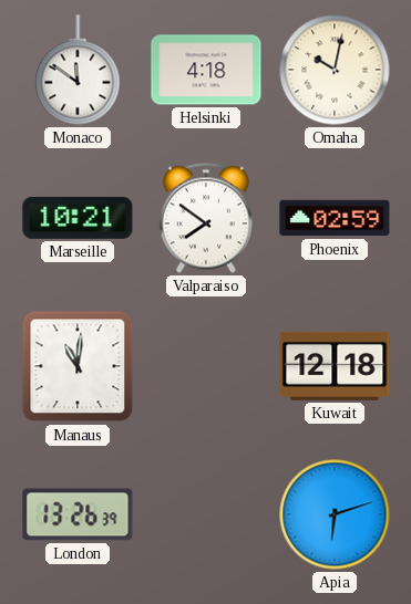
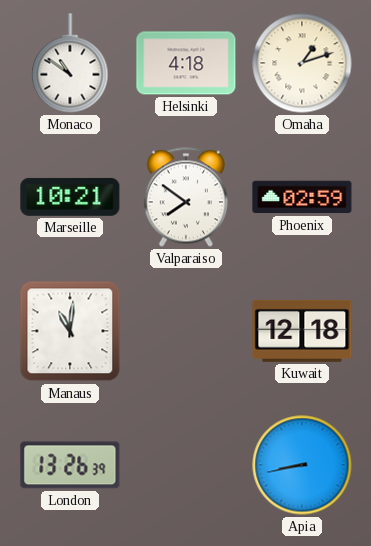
Monaco: 11:51 -> 10:51
Omaha: 10:02 -> 1:12
Apia: 6:12 -> 8:43
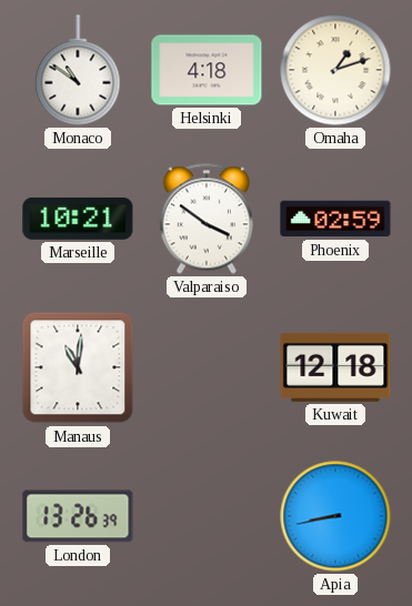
Valparaiso: 7:51 -> 3:51
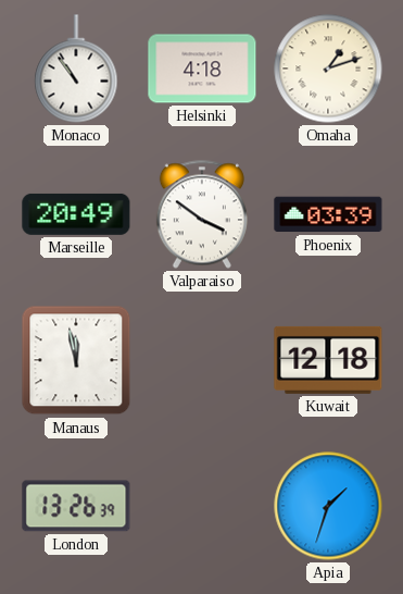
Monaco: 10:51 -> 10:54
Marseille: 10:21 -> 20:49
Phoenix: 02:59 -> 03:39
Manaus: 11:01 -> 11:58
Apia: 8:43 -> 1:33
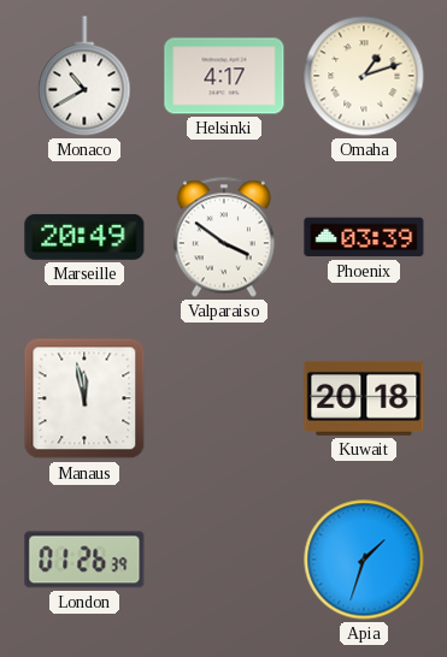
Monaco: 10:54 -> 10:40
Helsinki: 4:18 -> 4:17
Kuwait: 12:18 -> 20:18
London: 13:26 -> 01:26
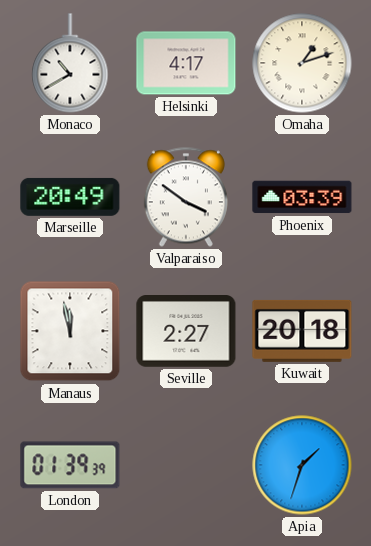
Seville: none -> 2:27
London: 01:26 -> 01:39
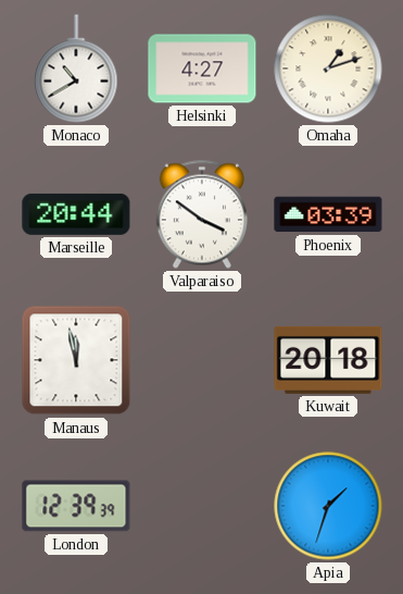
Helsinki: 4:17 -> 4:27
Marseille: 20:49 -> 20:44
Seville: 2:27 -> none
London: 01:39 -> 12:39
